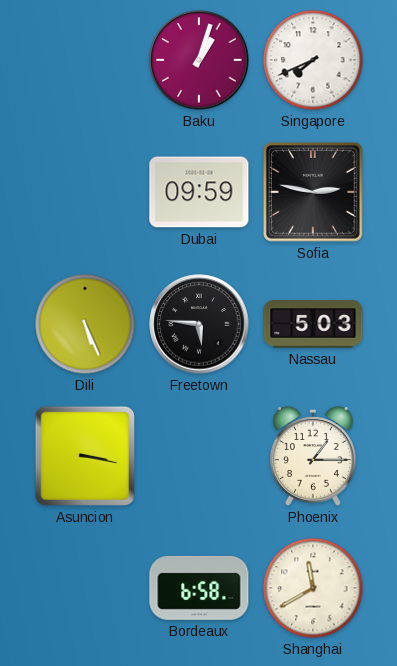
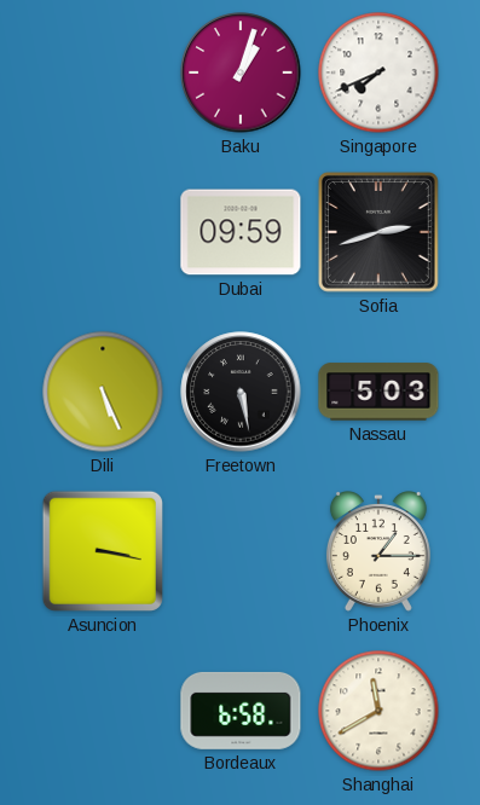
Sofia: 2:47 -> 2:42
Freetown: 5:46 -> 5:28
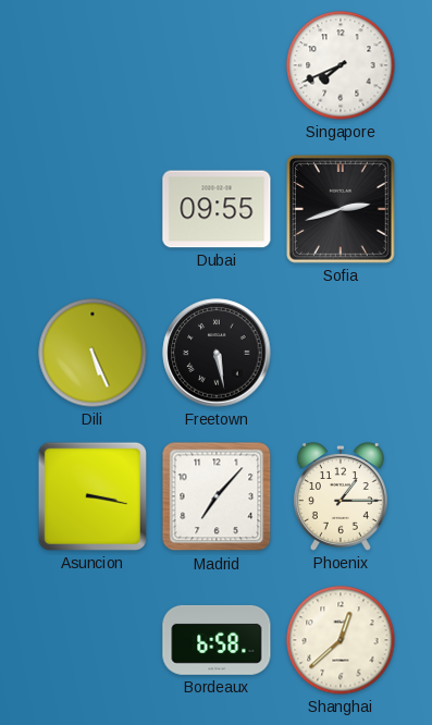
Baku: 1:03 -> none
Dubai: 09:59 -> 09:55
Nassau: 5:03 -> none
Madrid: none -> 7:07
Shanghai: 11:40 -> 12:38
